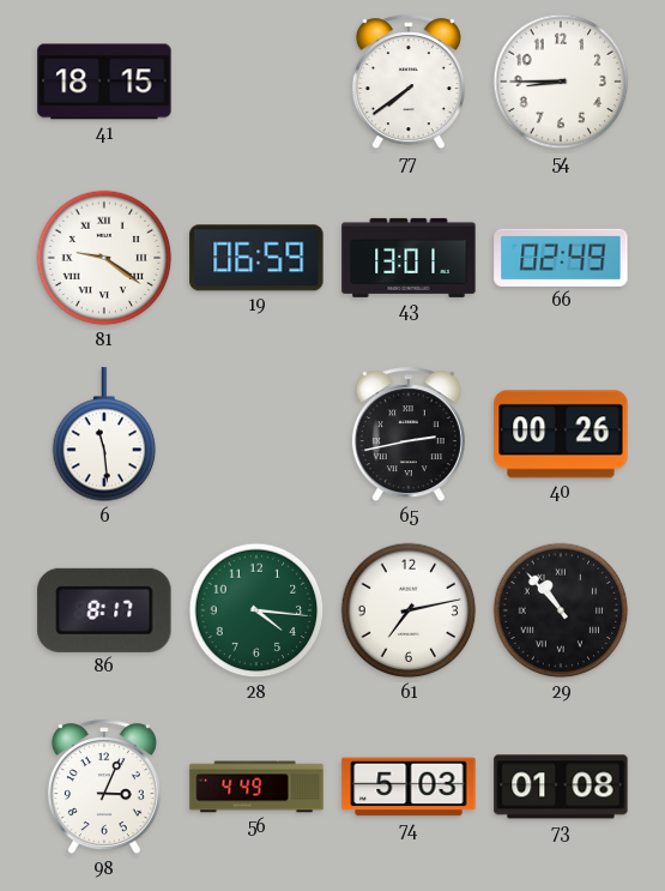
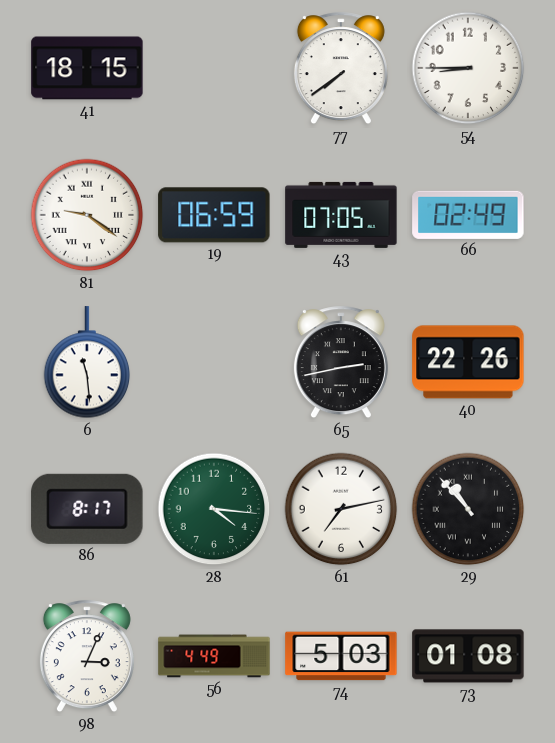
43: 13:01 -> 07:05
40: 00:26 -> 22:26
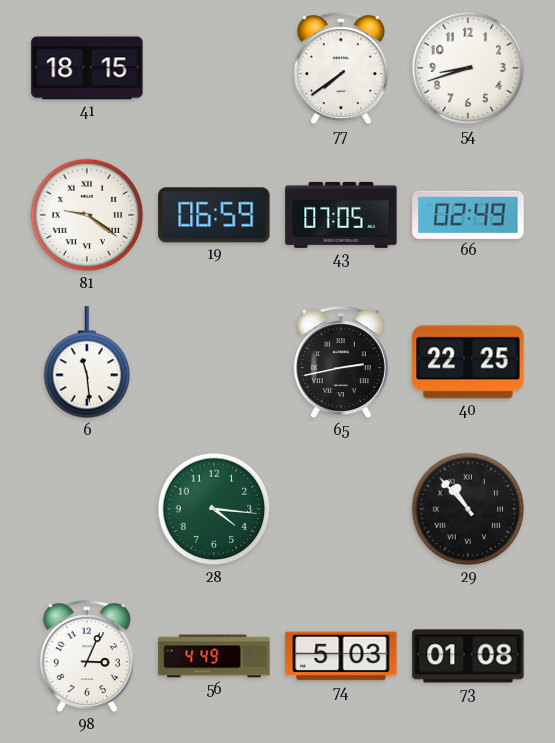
54: 8:45 -> 8:42
40: 22:26 -> 22:25
86: 8:17 -> none
61: 7:13 -> none
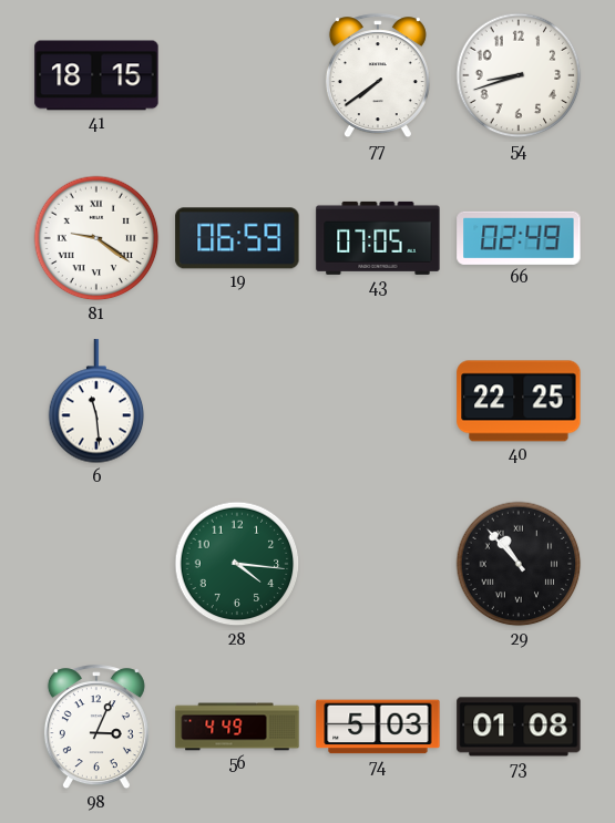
65: 2:43 -> none
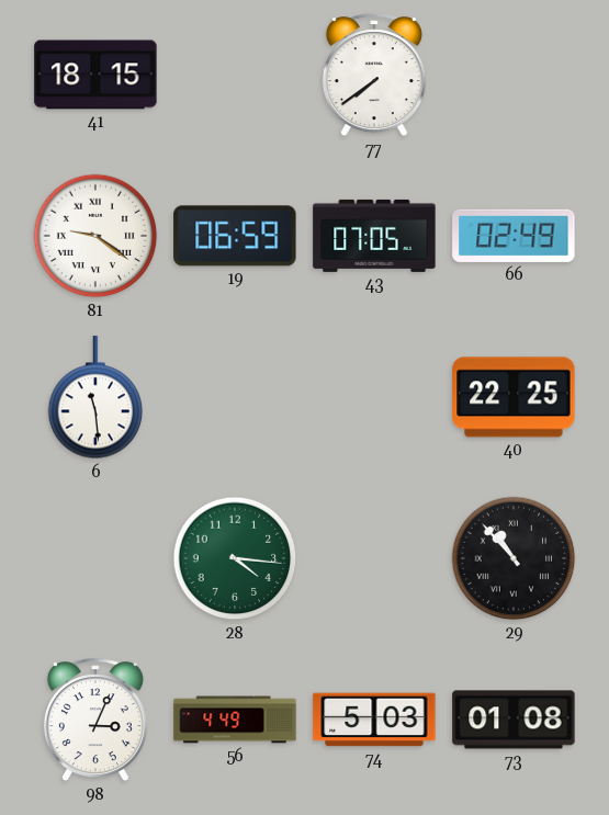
54: 8:42 -> none
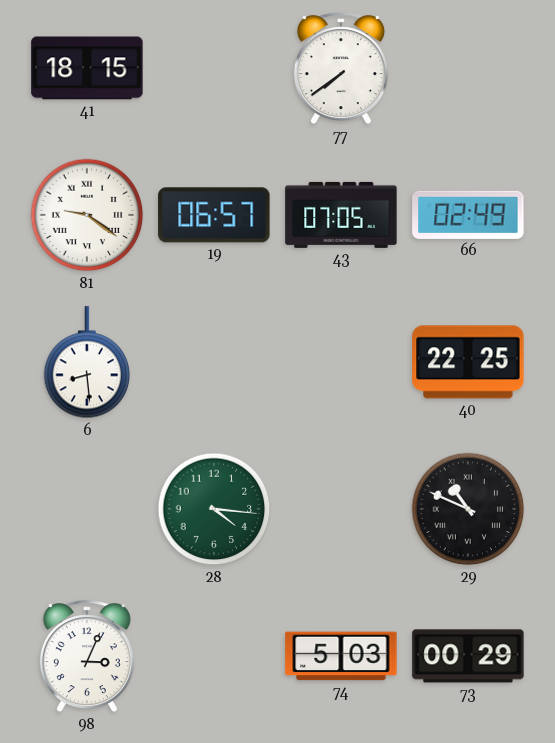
19: 06:59 -> 06:57
6: 11:29 -> 8:29
29: 10:53 -> 10:49
56: 4:49 -> none
73: 01:08 -> 00:29
